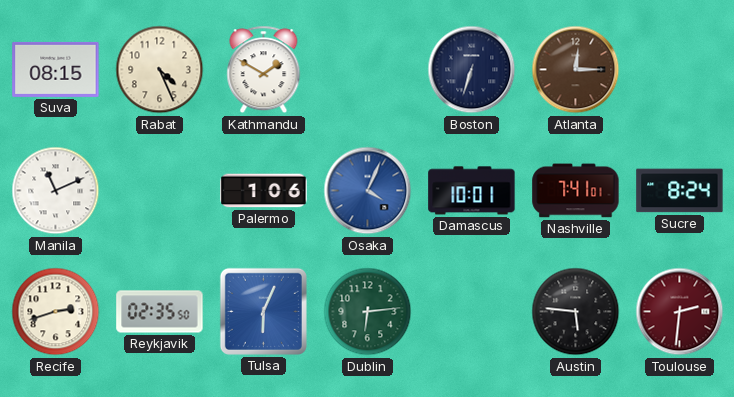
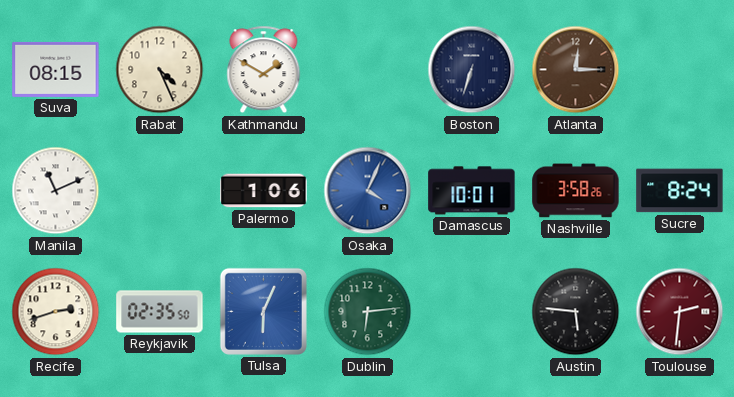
Nashville: 7:41 -> 3:58
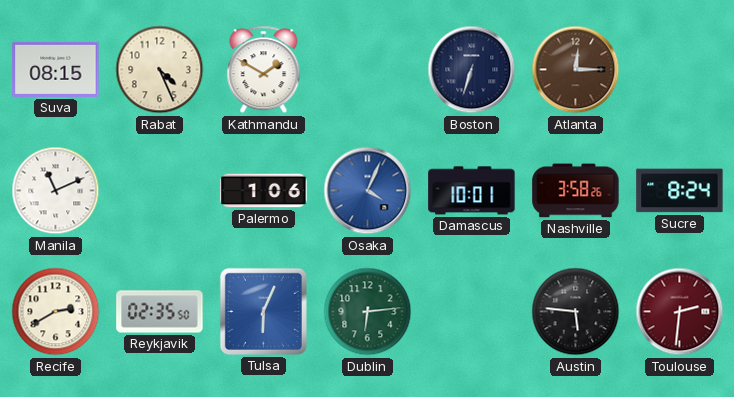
Recife: 2:42 -> 2:40
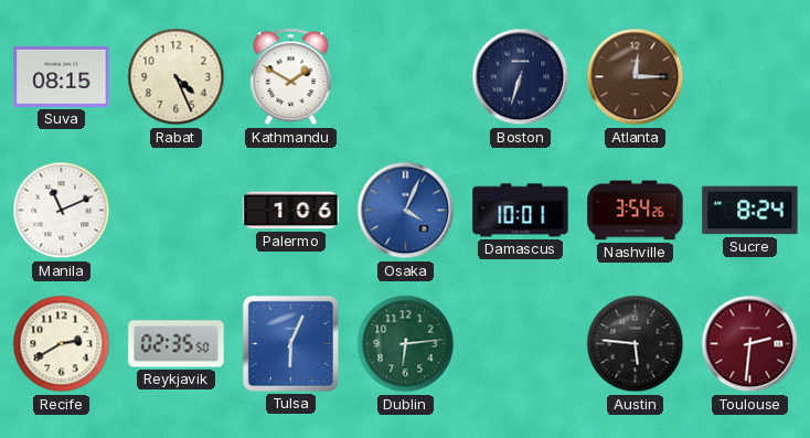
Nashville: 3:58 -> 3:54
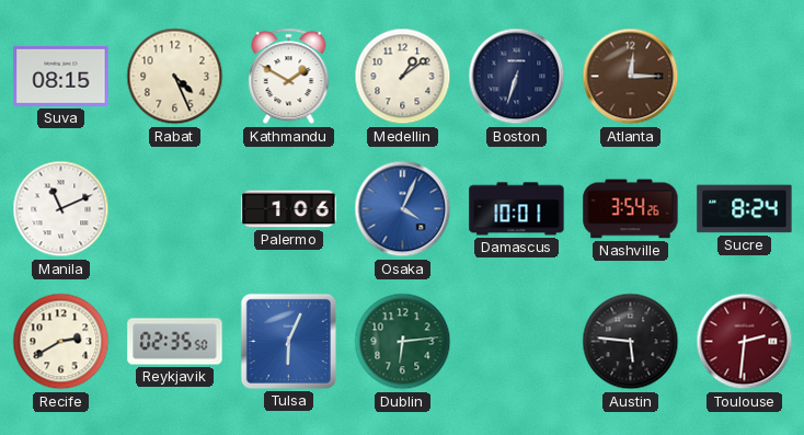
Medellin: none -> 1:09
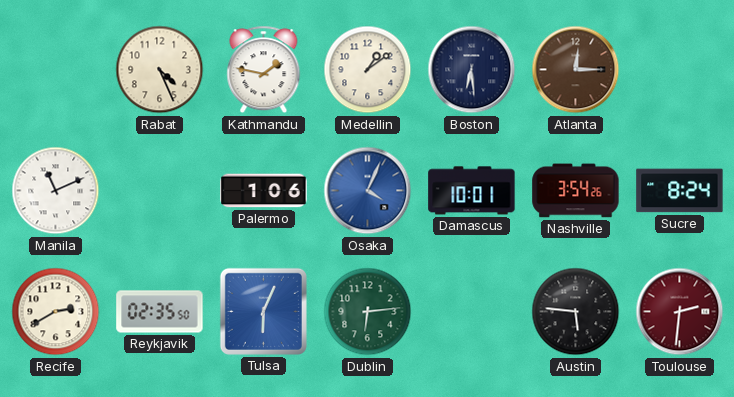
Suva: 08:15 -> none
Kathmandu: 1:50 -> 1:47
Boston: 6:33 -> 6:29
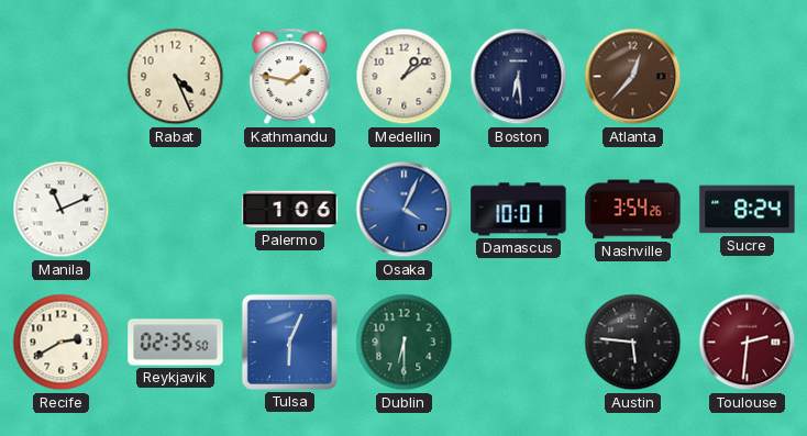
Atlanta: 12:15 -> 12:37
Dublin: 6:14 -> 6:30
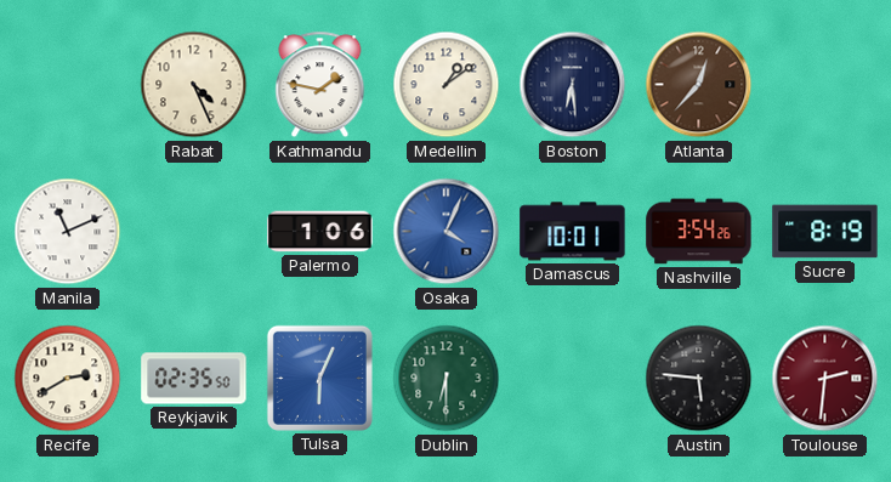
Sucre: 8:24 -> 8:19
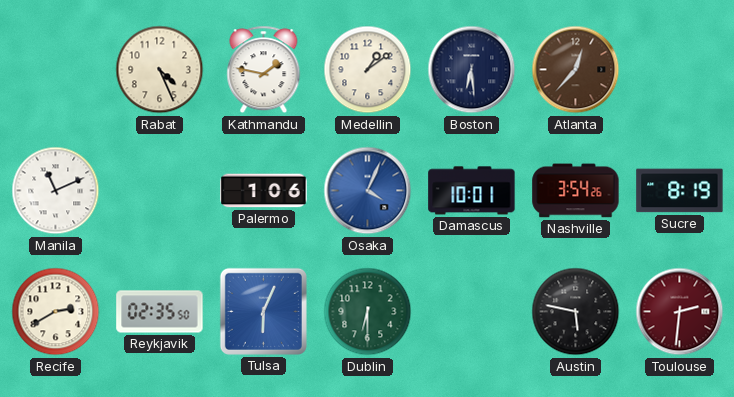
Austin: 5:46 -> 5:47
